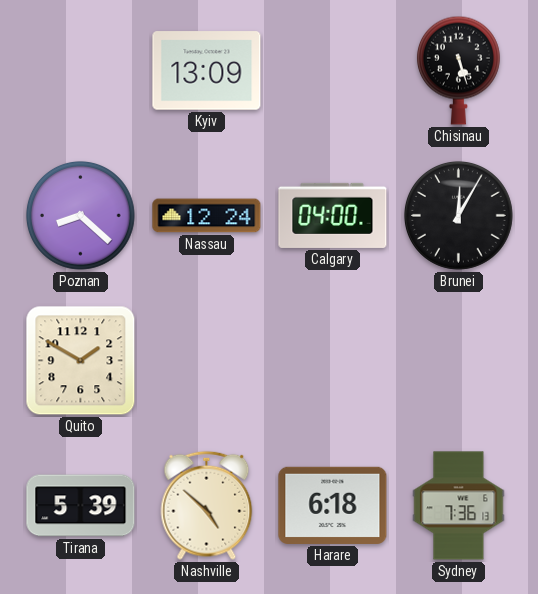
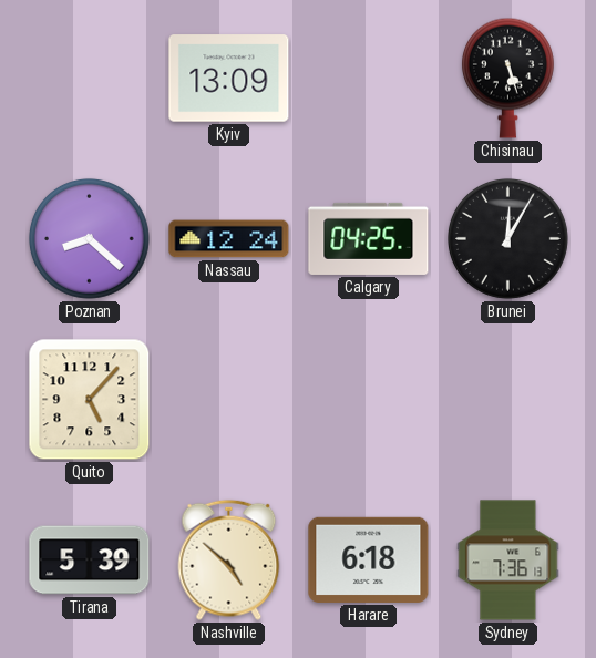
Calgary: 04:00 -> 04:25
Quito: 1:50 -> 5:07
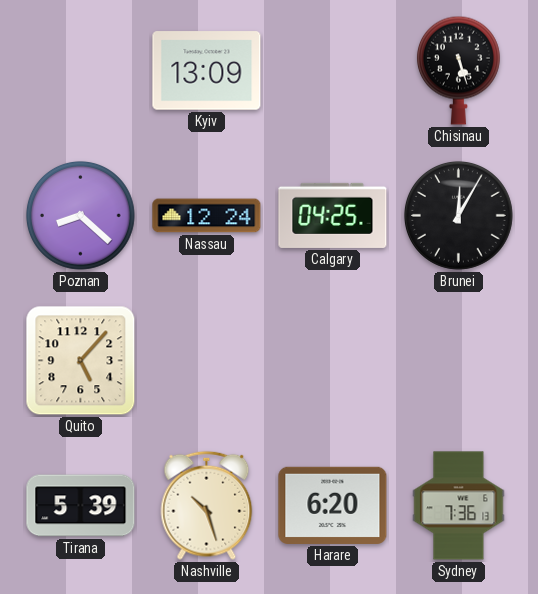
Nashville: 4:52 -> 10:27
Harare: 6:18 -> 6:20
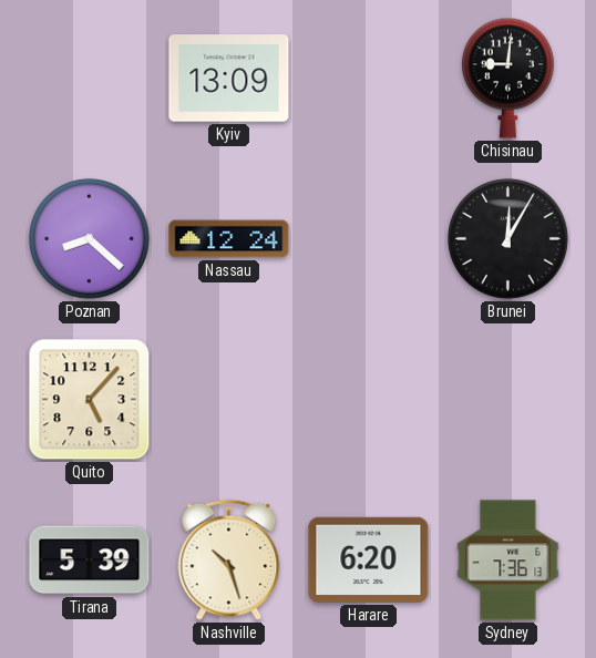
Chisinau: 5:27 -> 9:01
Calgary: 04:25 -> none
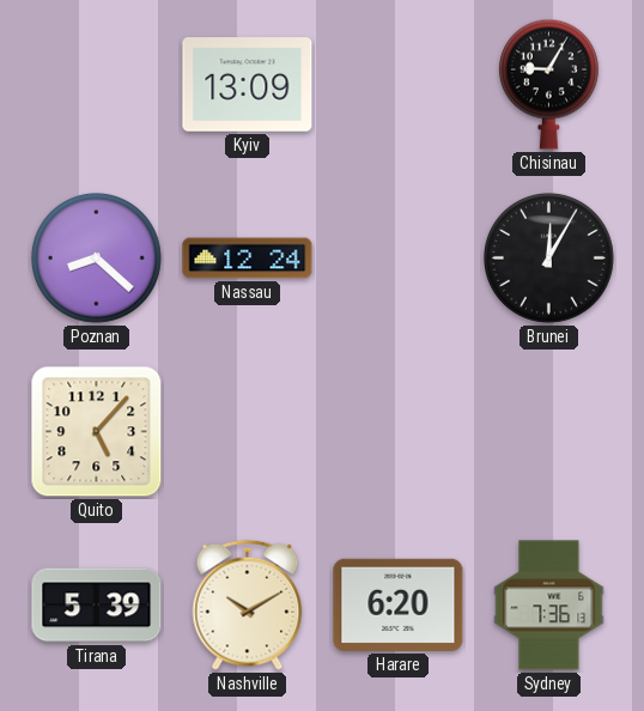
Chisinau: 9:01 -> 9:05
Nashville: 10:27 -> 10:10
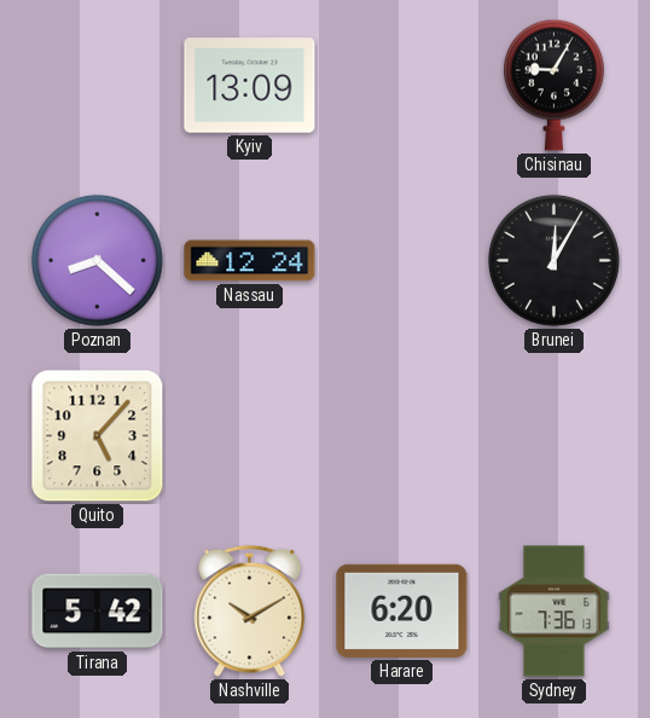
Tirana: 5:39 -> 5:42
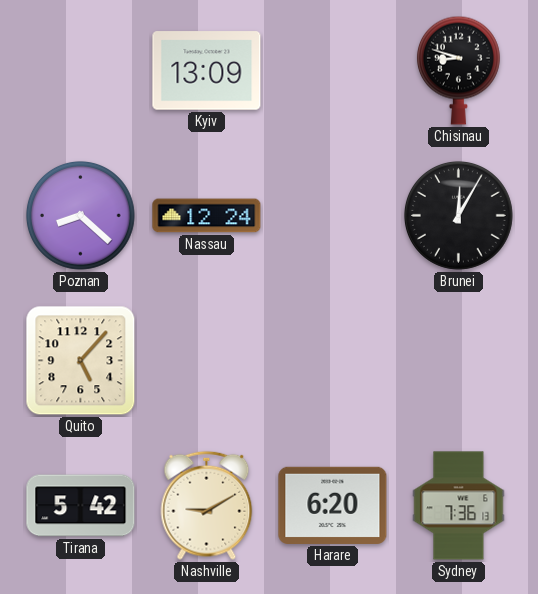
Chisinau: 9:05 -> 8:48
Nashville: 10:10 -> 9:10
